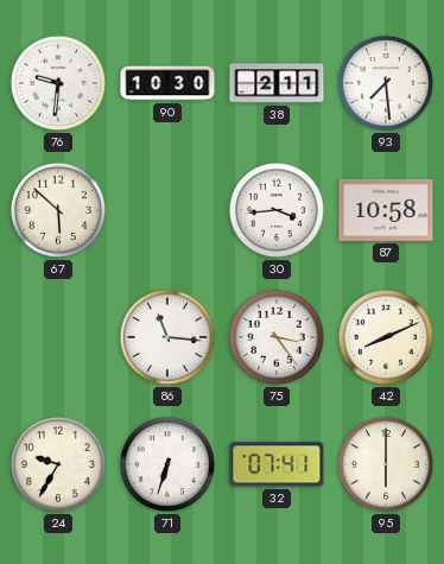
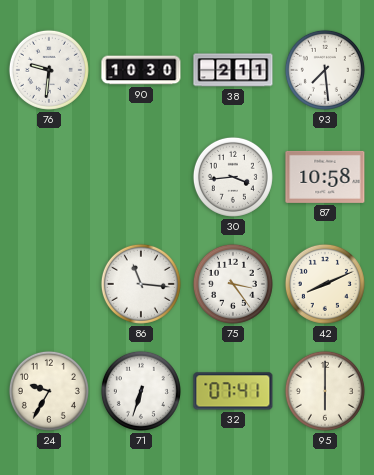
67: 5:52 -> none
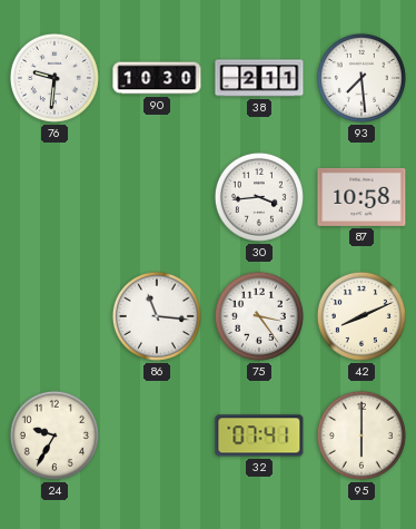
71: 6:33 -> none
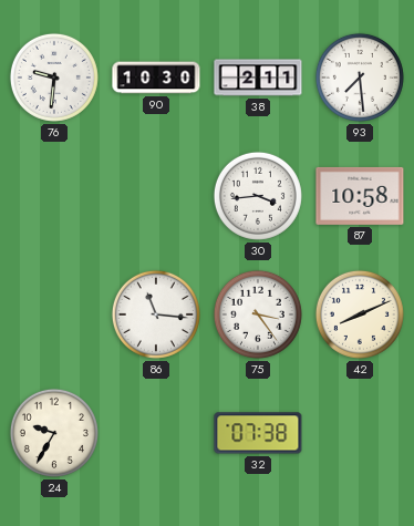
32: 07:41 -> 07:38
95: 6:00 -> none
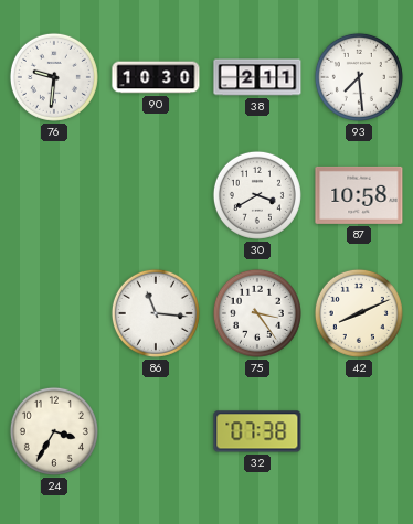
30: 3:44 -> 3:40
24: 9:35 -> 3:35
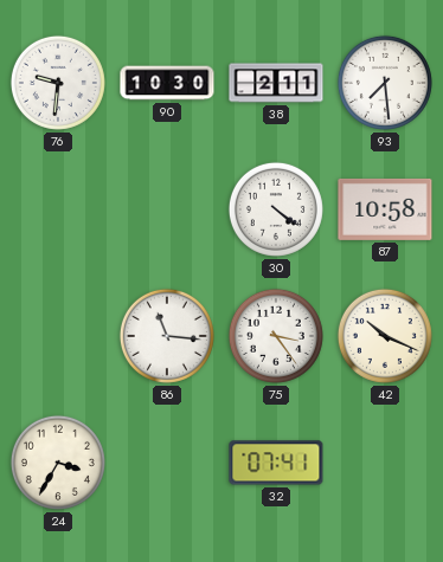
30: 3:40 -> 4:21
42: 8:11 -> 10:19
32: 07:38 -> 07:41
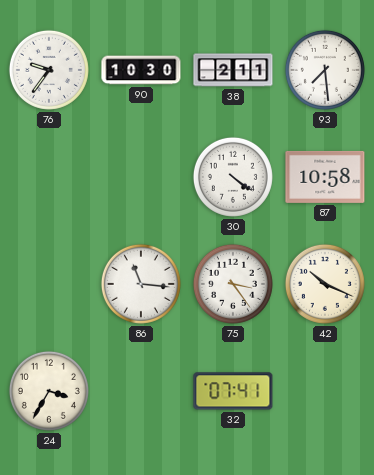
76: 9:31 -> 9:36
